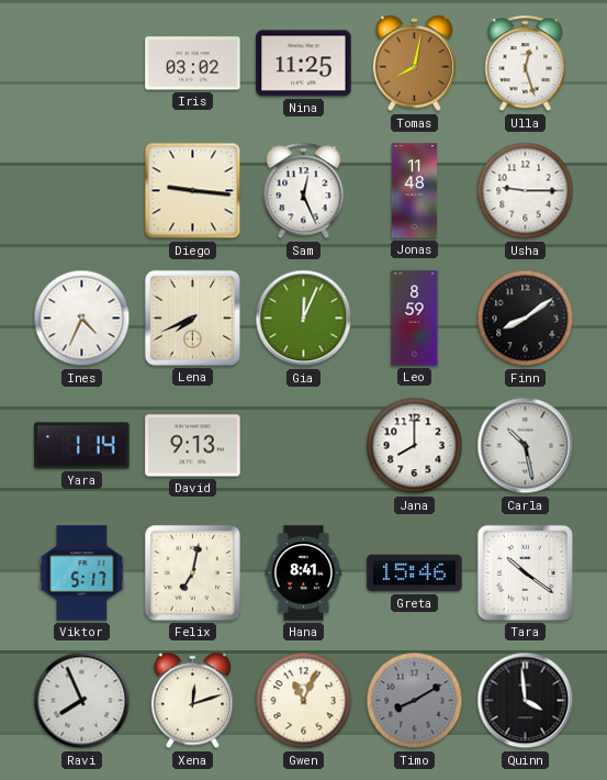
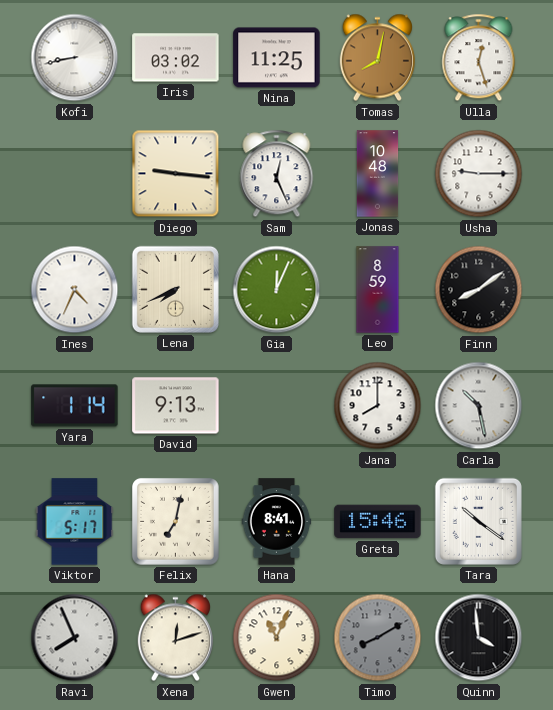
Kofi: none -> 8:43
Jonas: 11:48 -> 10:48
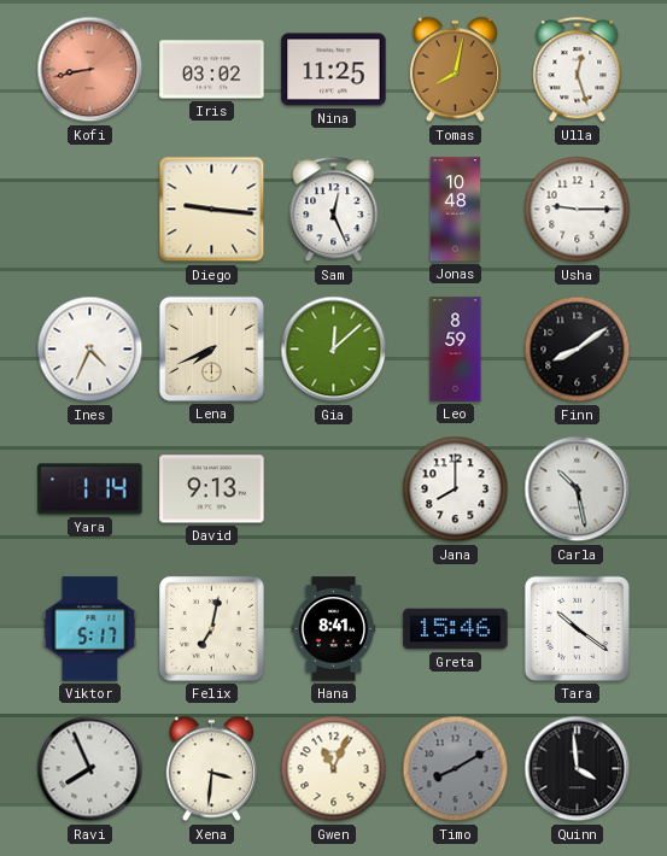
Kofi dial: white -> salmon
Gia: 12:04 -> 12:08
Xena: 12:12 -> 3:31
